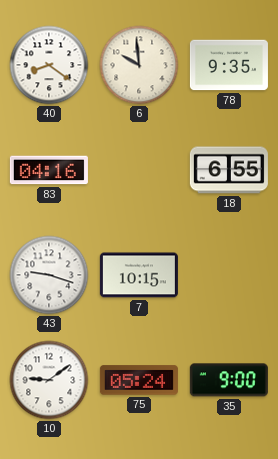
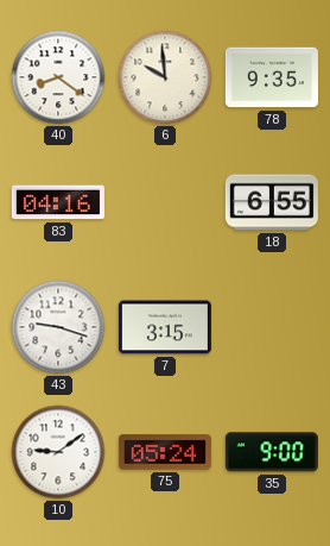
7: 10:15 -> 3:15
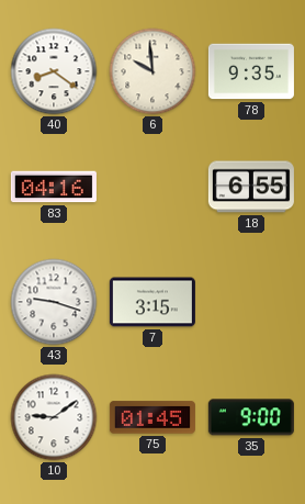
75: 05:24 -> 01:45
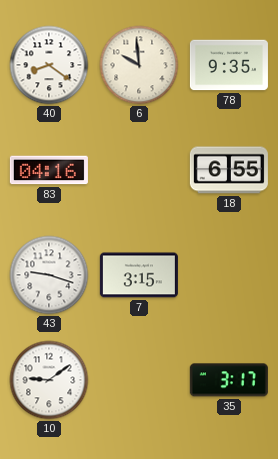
75: 01:45 -> none
35: 9:00 -> 3:17
